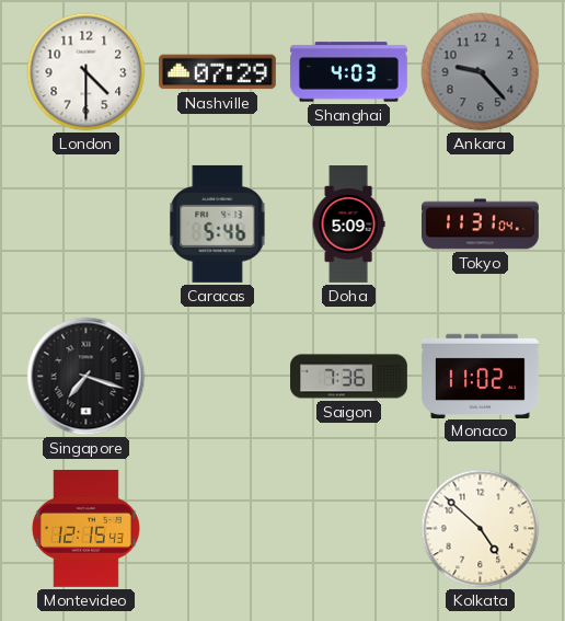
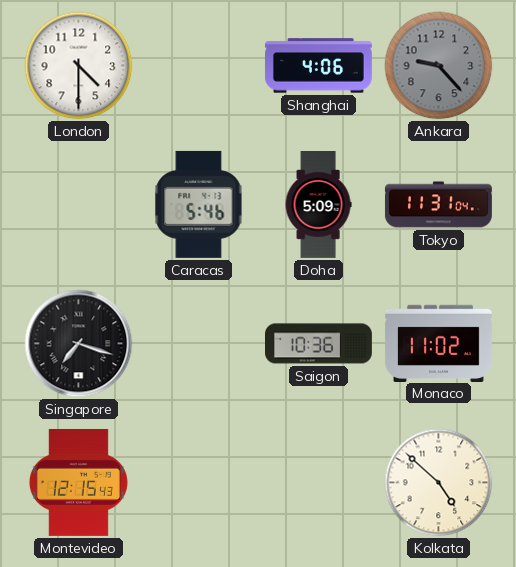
Nashville: 07:29 -> none
Shanghai: 4:03 -> 4:06
Saigon: 7:36 -> 10:36
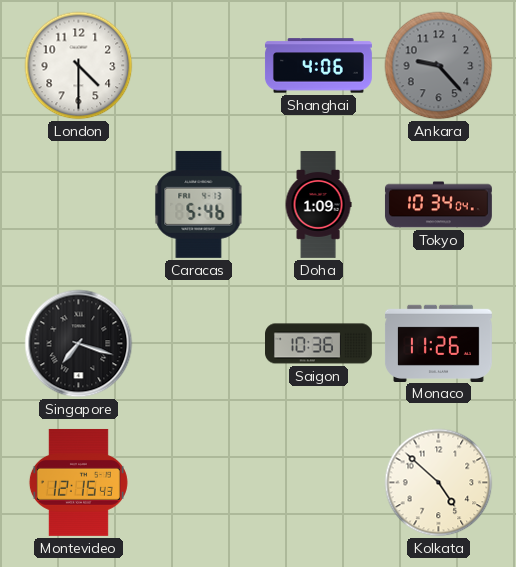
Doha: 5:09 -> 1:09
Tokyo: 11:31 -> 10:34
Monaco: 11:02 -> 11:26
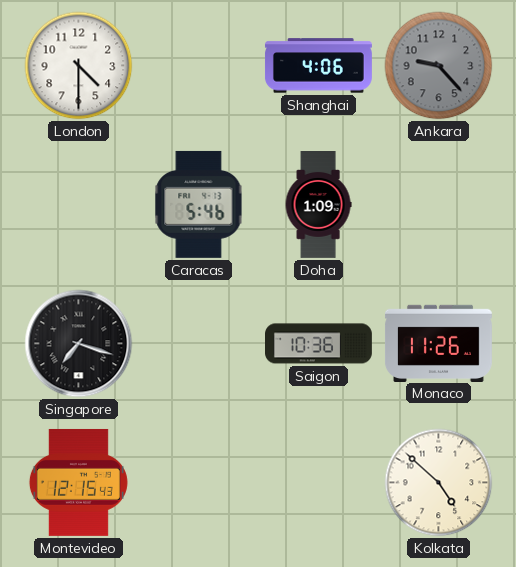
Tokyo: 10:34 -> none
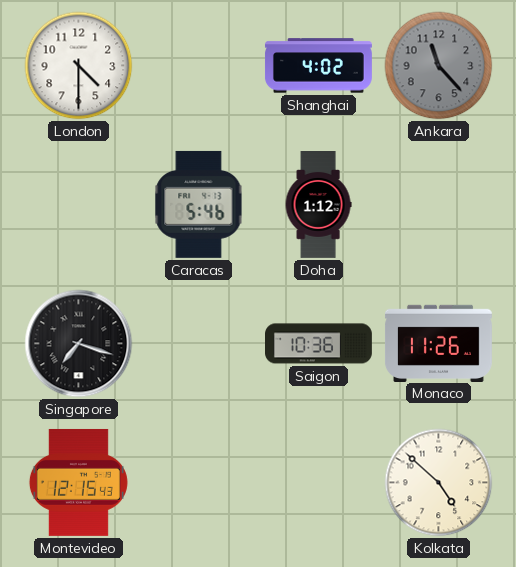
Shanghai: 4:06 -> 4:02
Ankara: 9:23 -> 11:23
Doha: 1:09 -> 1:12
